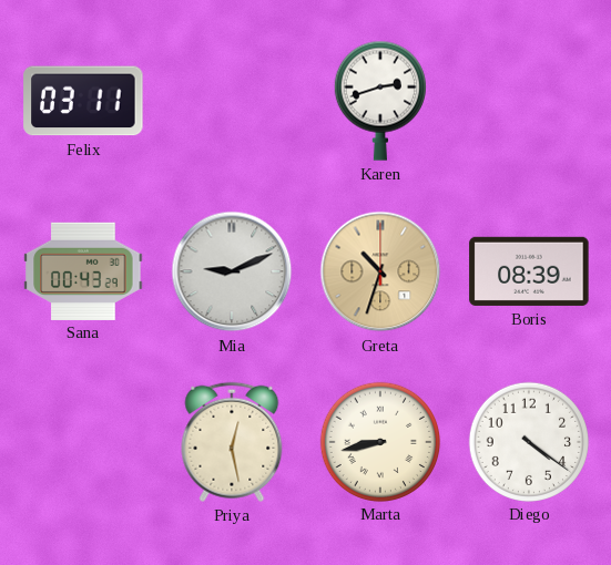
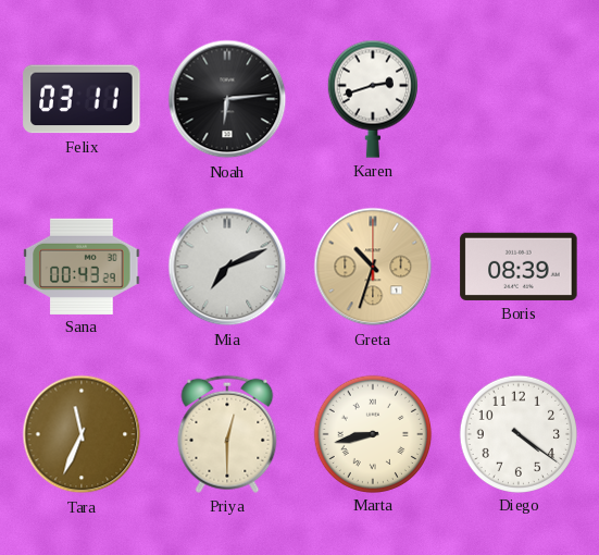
Noah: none -> 6:14
Mia: 9:11 -> 7:11
Tara: none -> 11:34
Priya: 12:28 -> 12:30
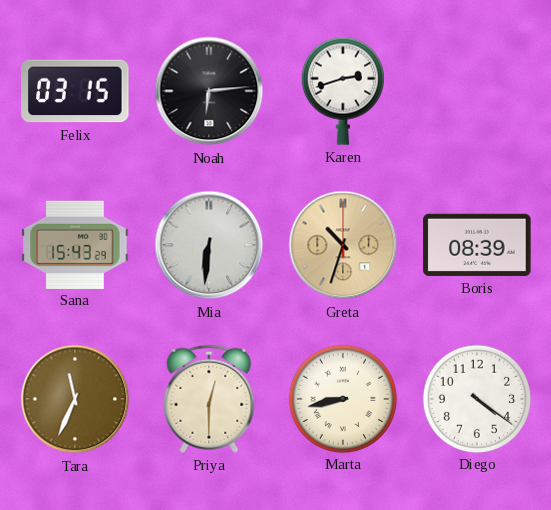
Felix: 03:11 -> 03:15
Sana: 00:43 -> 15:43
Mia: 7:11 -> 6:31
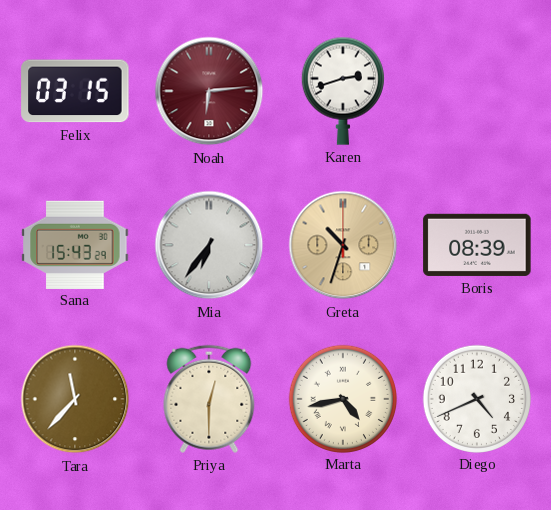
Noah dial: black -> burgundy
Mia: 6:31 -> 6:36
Tara: 11:34 -> 11:37
Marta: 8:43 -> 4:43
Diego: 4:21 -> 4:41
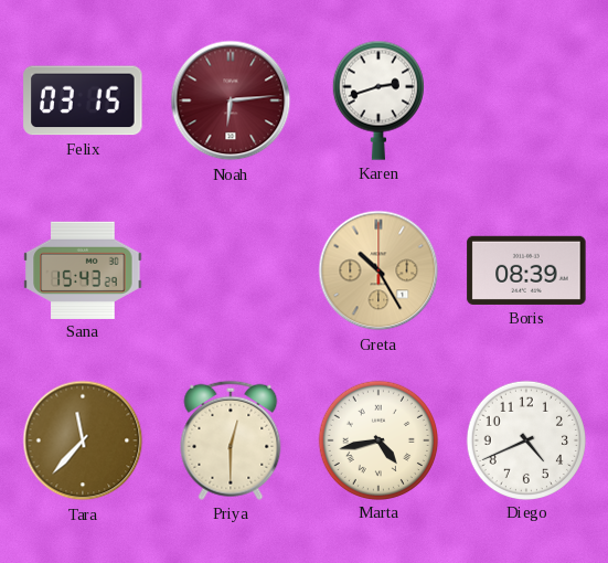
Mia: 6:36 -> none
Greta: 10:33 -> 10:25
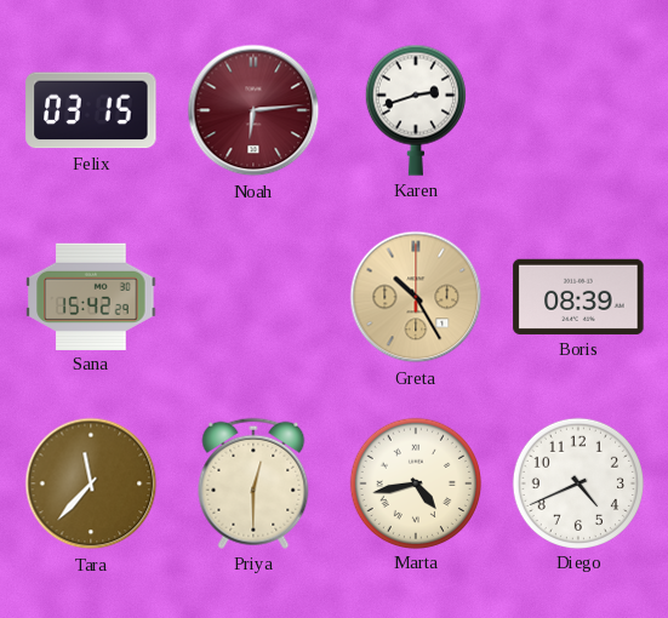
Sana: 15:43 -> 15:42
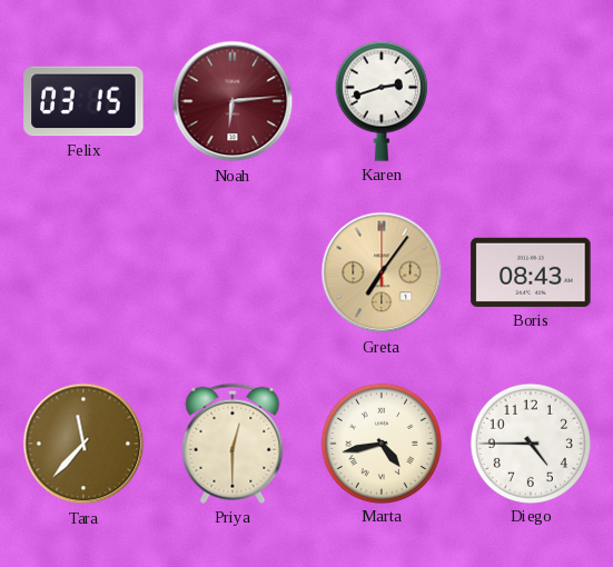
Sana: 15:42 -> none
Greta: 10:25 -> 7:06
Boris: 08:39 -> 08:43
Diego: 4:41 -> 4:45
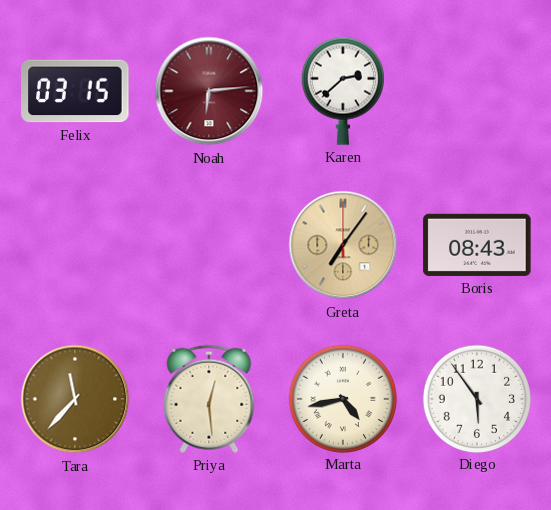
Karen: 2:42 -> 2:38
Priya: 12:30 -> 12:29
Diego: 4:45 -> 5:54
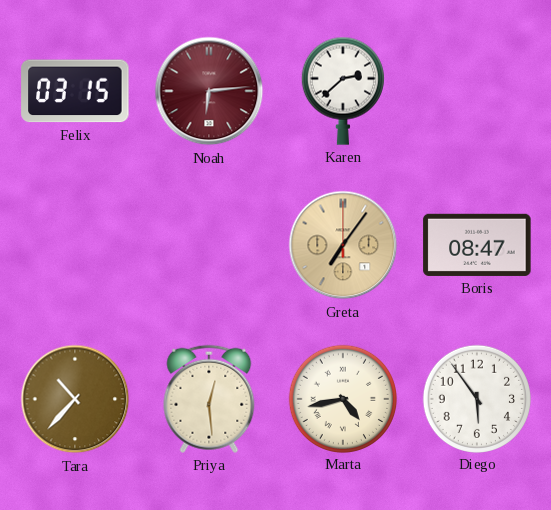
Boris: 08:43 -> 08:47
Tara: 11:37 -> 10:37
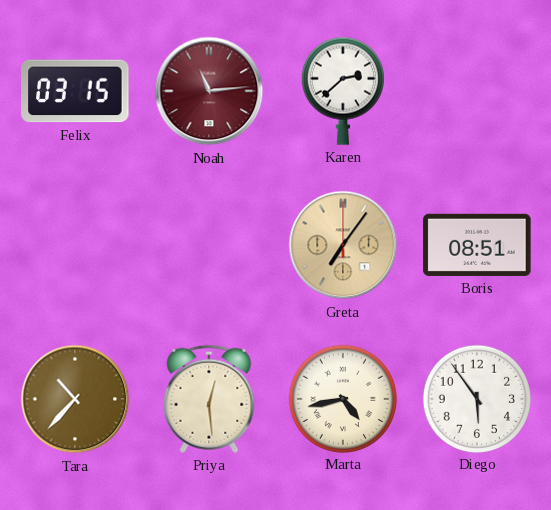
Noah: 6:14 -> 11:14
Boris: 08:47 -> 08:51
